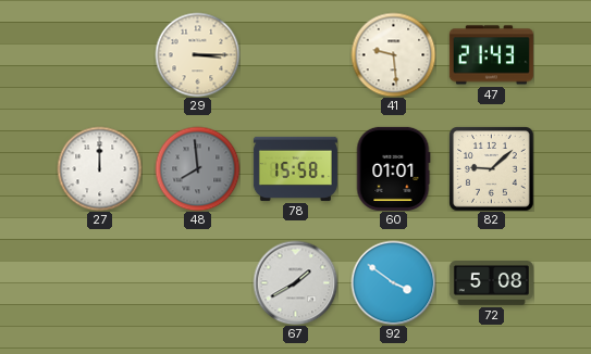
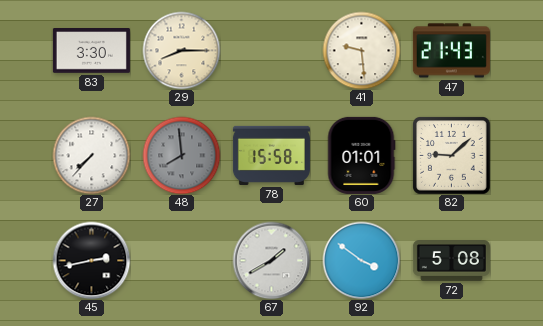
83: none -> 3:30
29: 3:15 -> 8:15
27: 12:00 -> 7:37
45: none -> 2:43
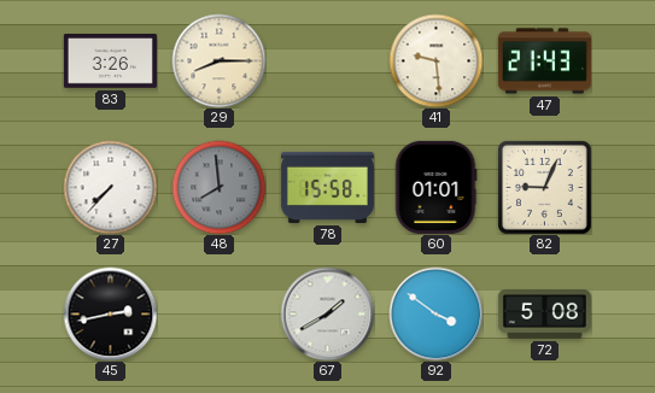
83: 3:30 -> 3:26
82: 9:08 -> 9:04
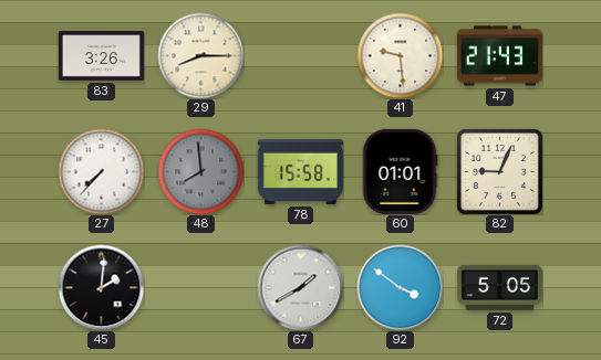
45: 2:43 -> 2:01
72: 5:08 -> 5:05
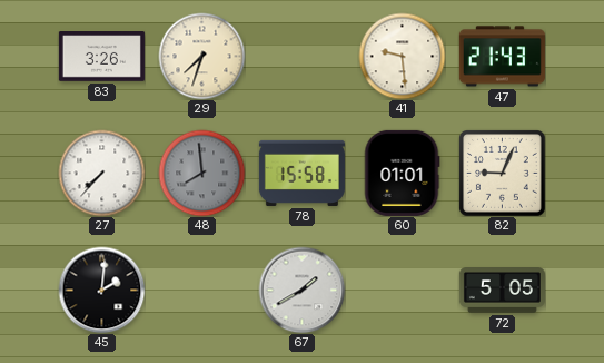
29: 8:15 -> 7:33
92: 3:51 -> none
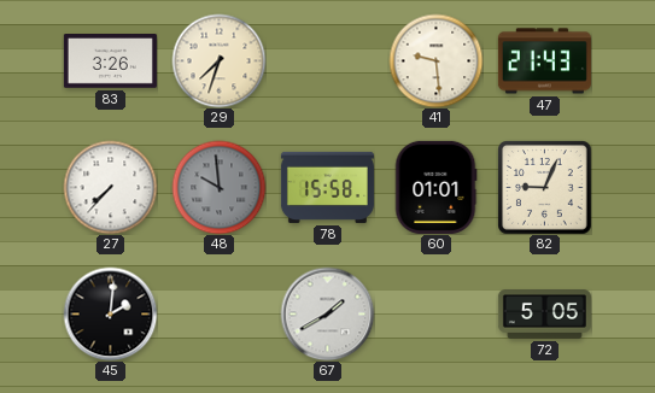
48: 7:59 -> 9:59
